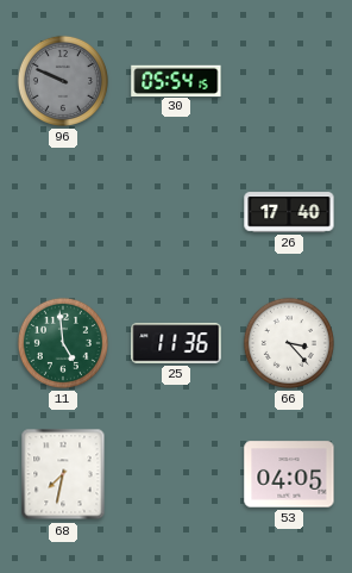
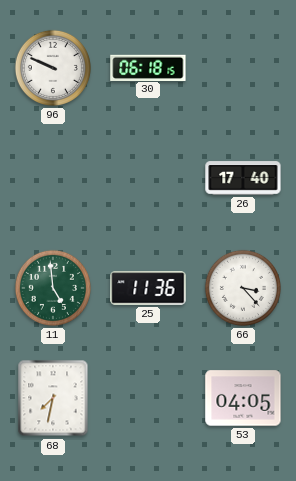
96 dial: grey -> white
30: 05:54 -> 06:18
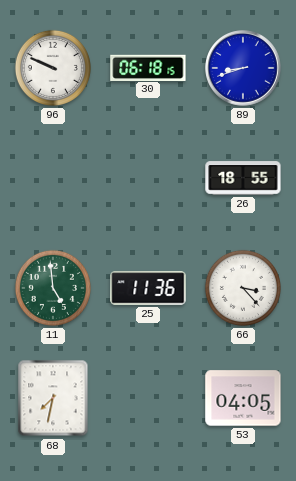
89: none -> 8:42
26: 17:40 -> 18:55
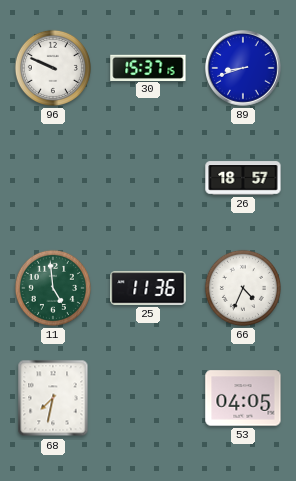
30: 06:18 -> 15:37
26: 18:55 -> 18:57
66: 3:23 -> 4:34
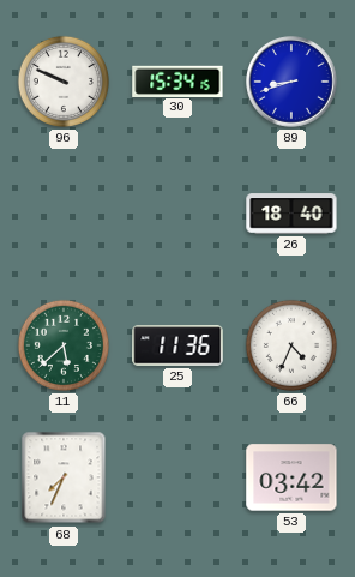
30: 15:37 -> 15:34
26: 18:57 -> 18:40
11: 4:59 -> 5:38
68: 7:32 -> 7:34
53: 04:05 -> 03:42
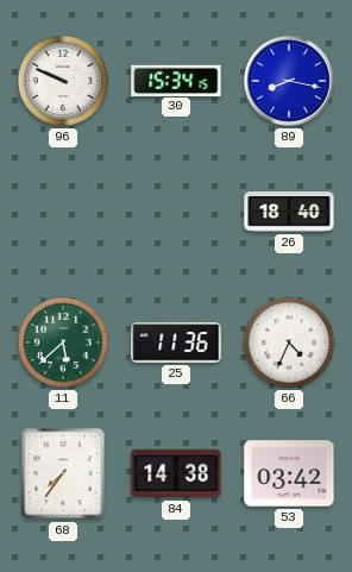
89: 8:42 -> 8:17
68: 7:34 -> 7:36
84: none -> 14:38
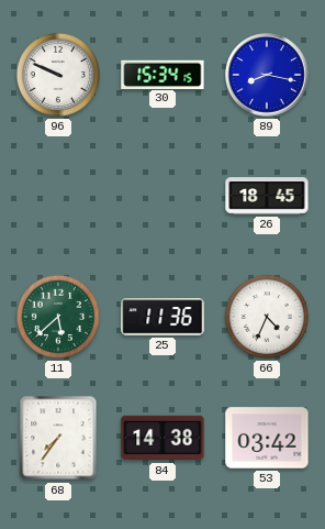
26: 18:40 -> 18:45
